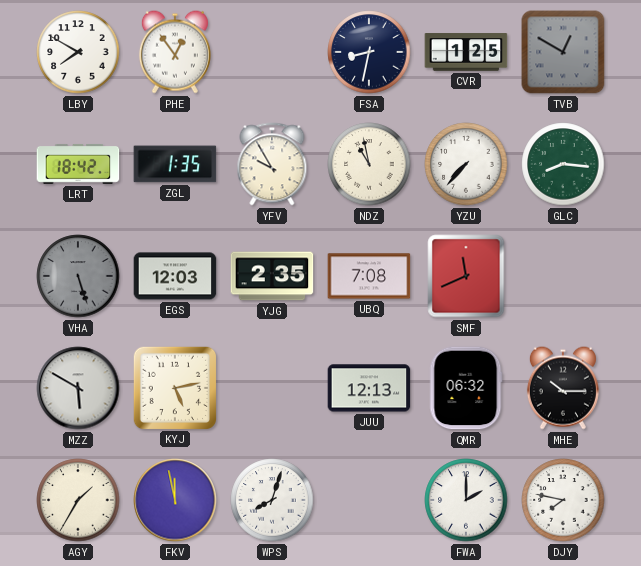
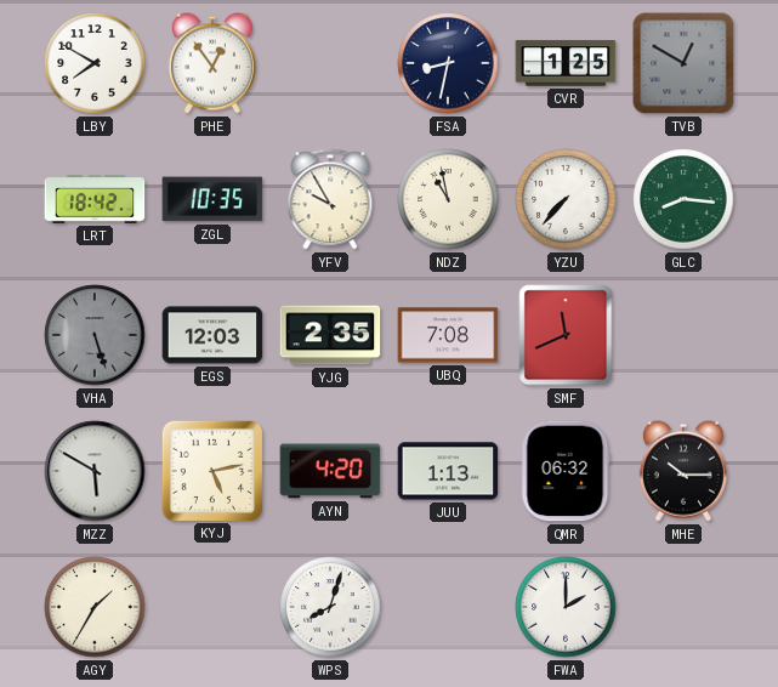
ZGL: 1:35 -> 10:35
AYN: none -> 4:20
JUU: 12:13 -> 1:13
FKV: 11:58 -> none
DJY: 7:47 -> none
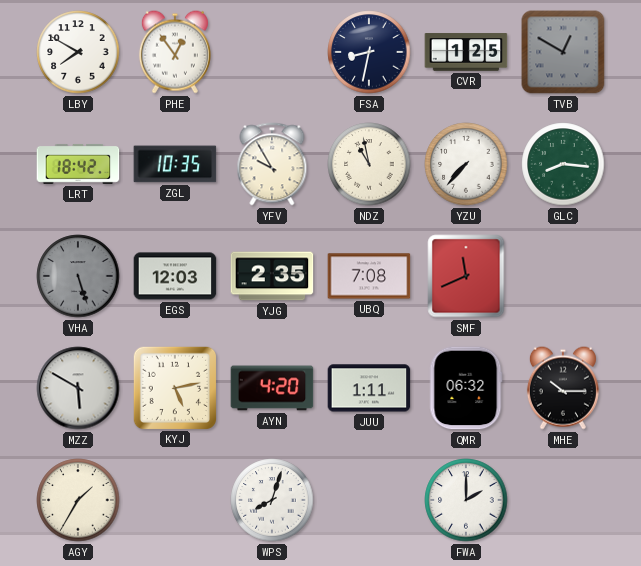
JUU: 1:13 -> 1:11
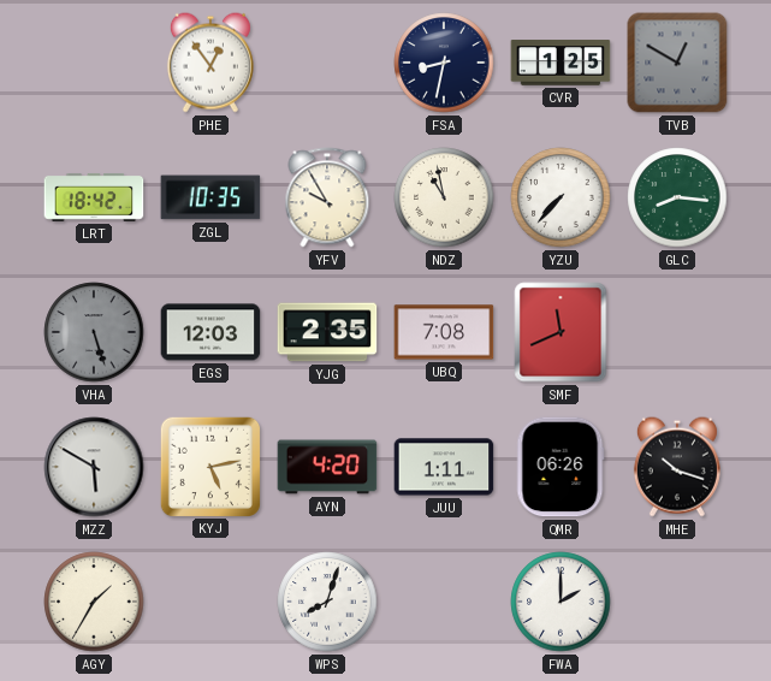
LBY: 7:50 -> none
QMR: 06:32 -> 06:26
MHE: 10:15 -> 10:18
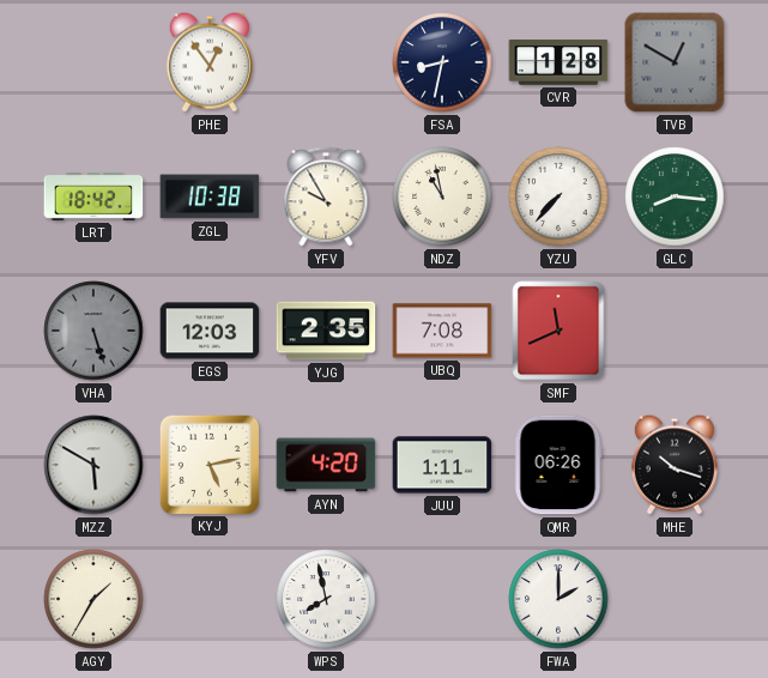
CVR: 1:25 -> 1:28
ZGL: 10:35 -> 10:38
WPS: 8:03 -> 7:58
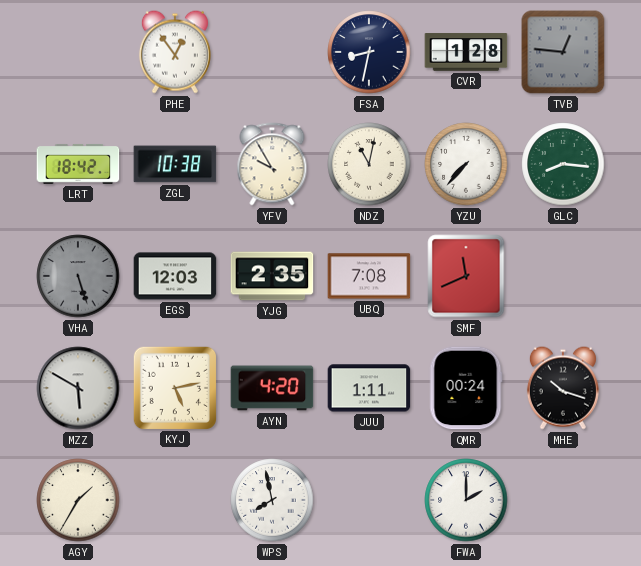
TVB: 12:50 -> 12:46
NDZ: 10:58 -> 11:02
QMR: 06:26 -> 00:24
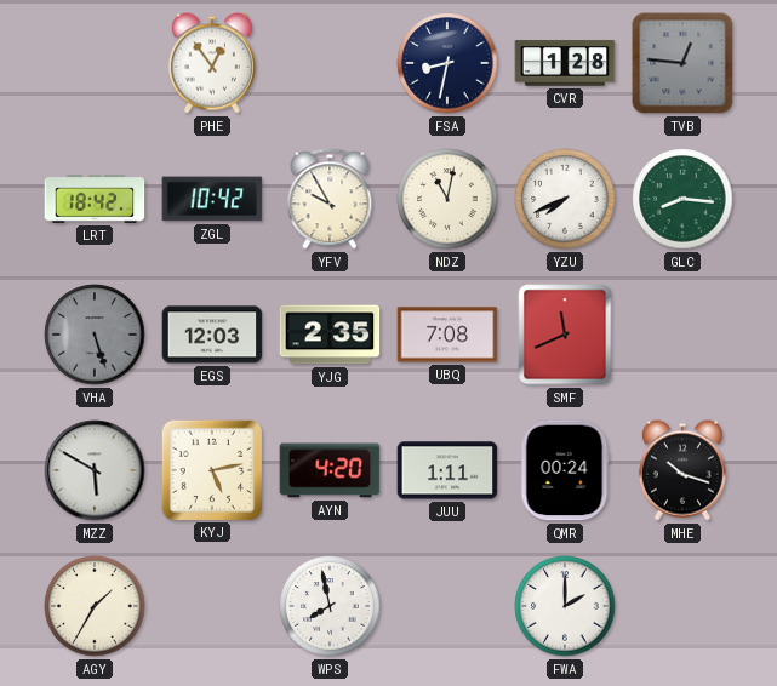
ZGL: 10:38 -> 10:42
YZU: 7:37 -> 7:41
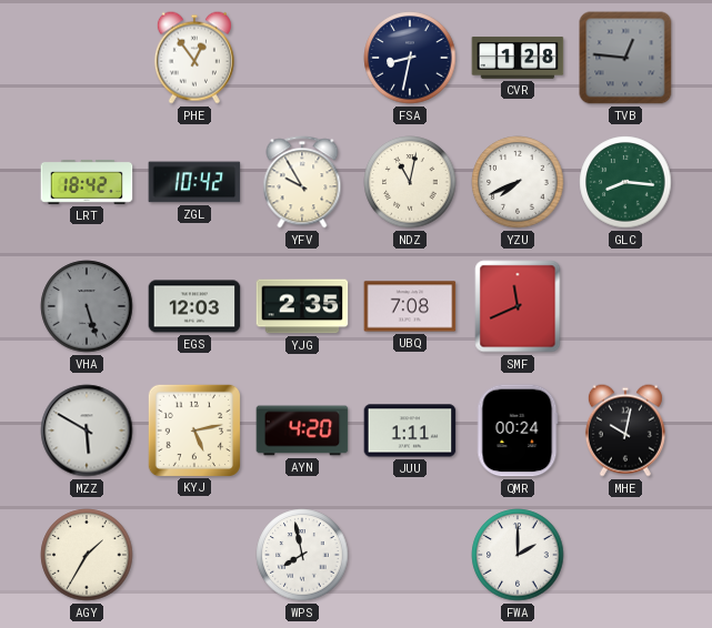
MHE: 10:18 -> 10:02
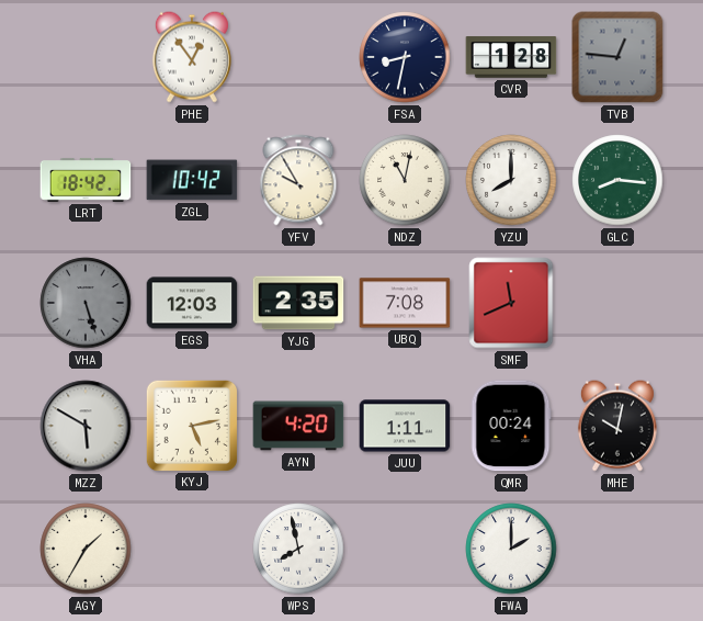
YZU: 7:41 -> 8:00
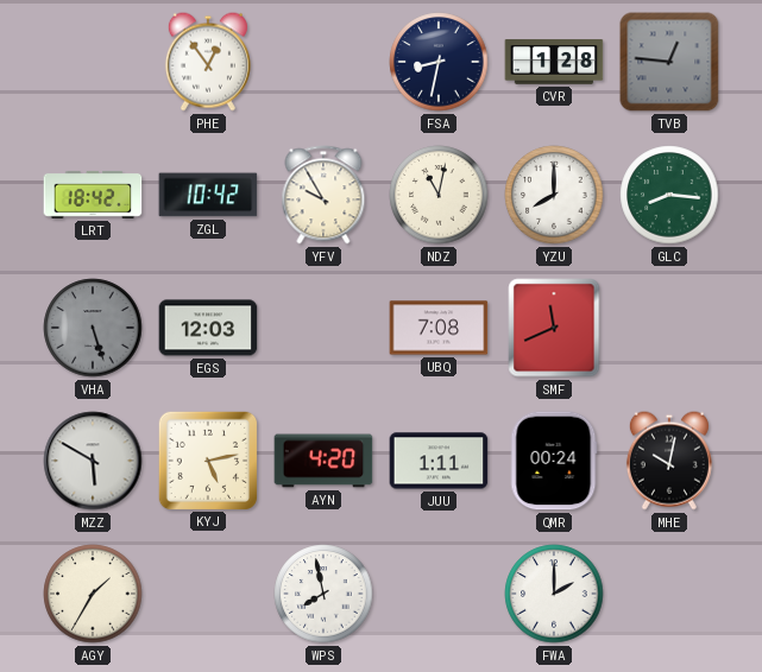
YJG: 2:35 -> none
